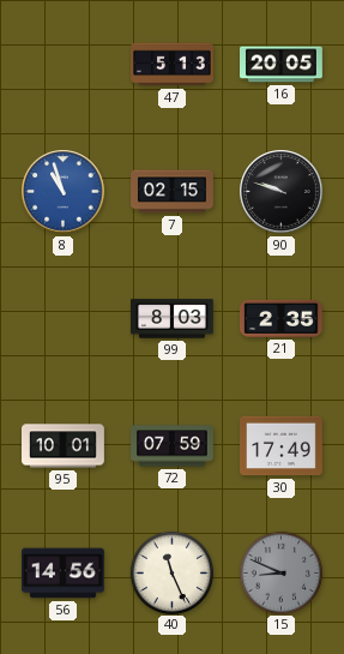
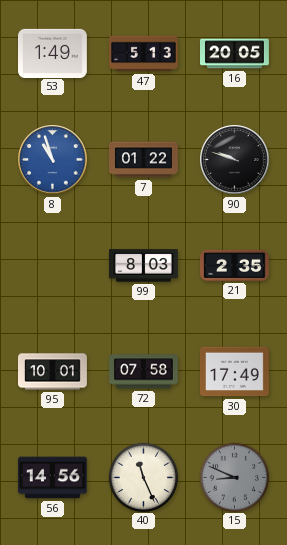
53: none -> 1:49
7: 02:15 -> 01:22
72: 07:59 -> 07:58
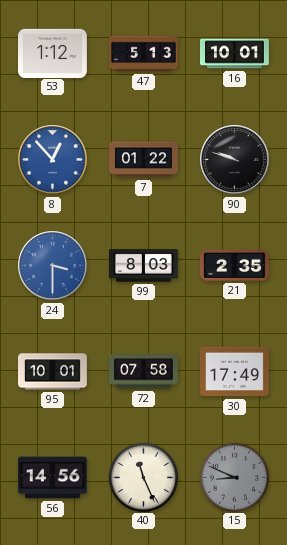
53: 1:49 -> 1:12
16: 20:05 -> 10:01
8: 10:57 -> 12:53
24: none -> 3:30
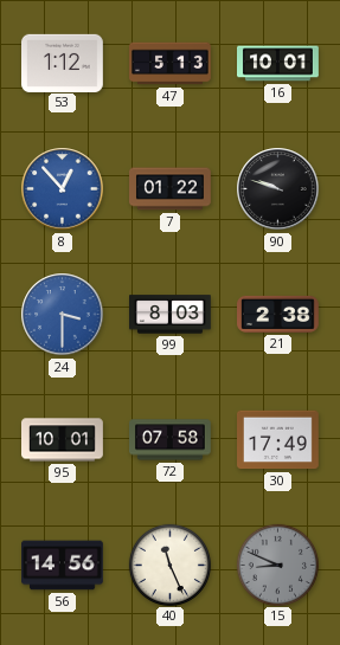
21: 2:35 -> 2:38
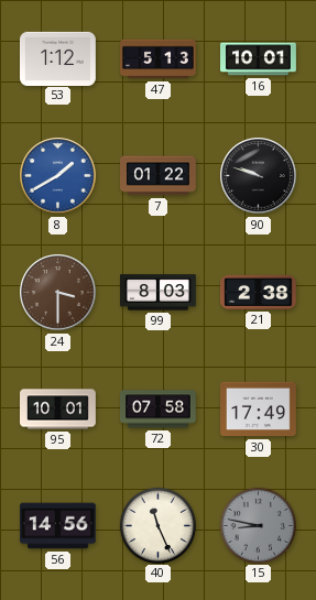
8: 12:53 -> 1:40
24 dial: blue -> brown
15: 8:49 -> 8:47
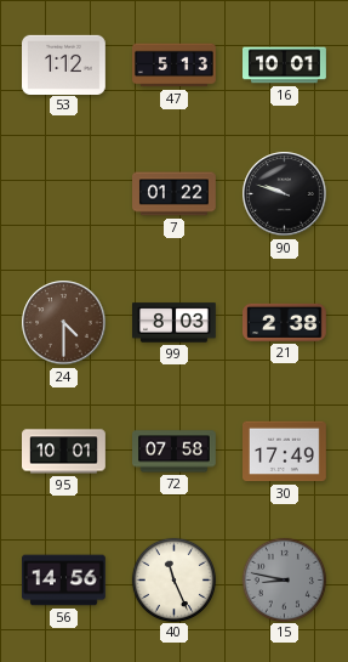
8: 1:40 -> none
24: 3:30 -> 4:30
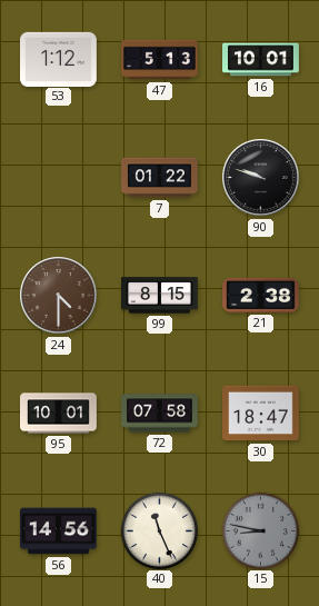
99: 8:03 -> 8:15
30: 17:49 -> 18:47
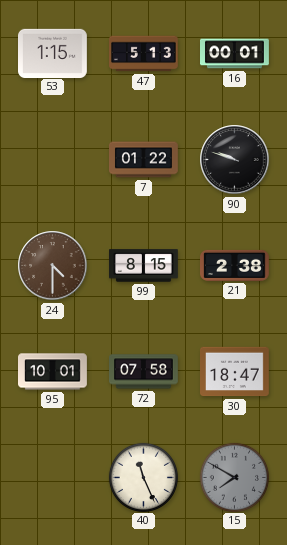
53: 1:12 -> 1:15
16: 10:01 -> 00:01
56: 14:56 -> none
15: 8:47 -> 7:50
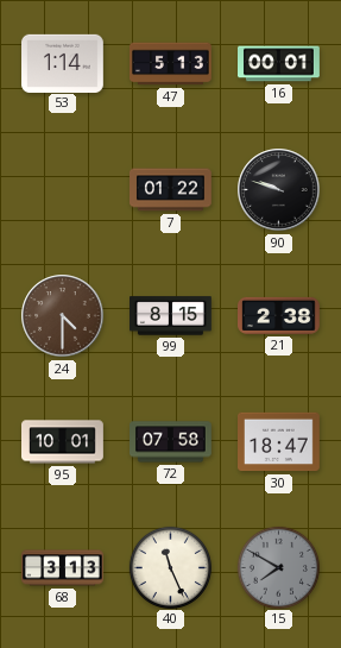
53: 1:15 -> 1:14
68: none -> 3:13
